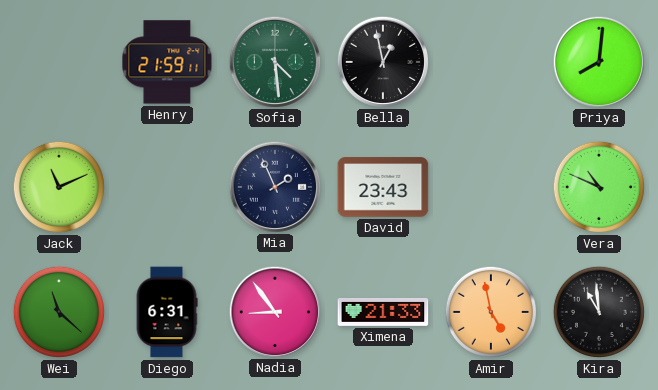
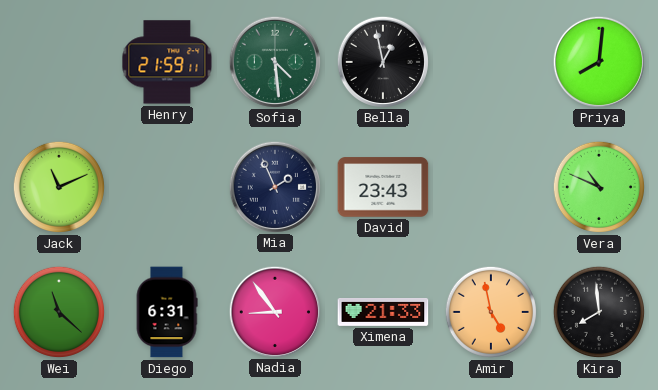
Kira: 10:59 -> 7:59
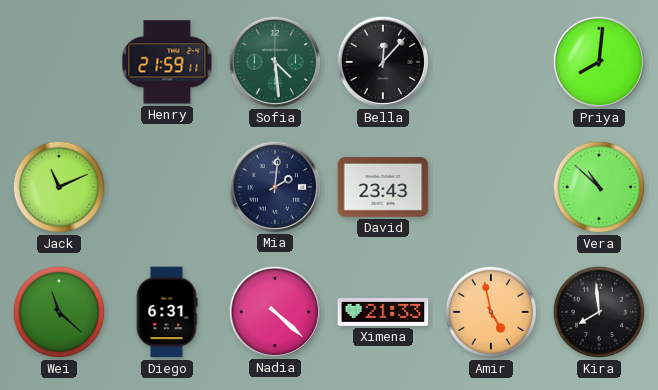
Bella: 12:58 -> 12:07
Mia: 1:56 -> 2:01
Vera: 10:49 -> 10:52
Nadia: 8:54 -> 4:22
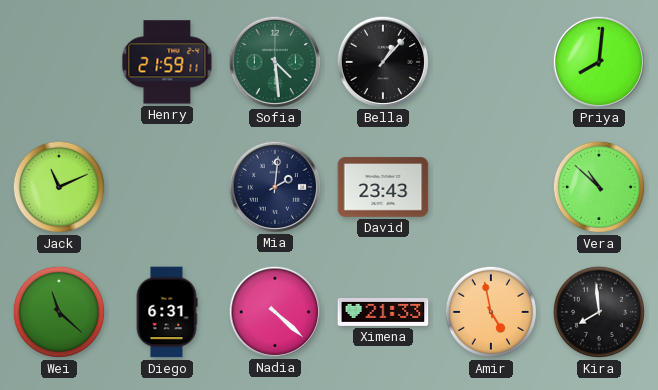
Bella: 12:07 -> 1:07
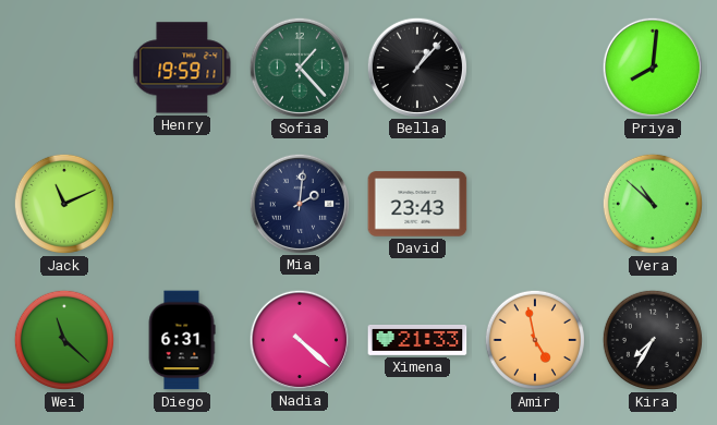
Henry: 21:59 -> 19:59
Sofia: 4:29 -> 1:23
Kira: 7:59 -> 7:35
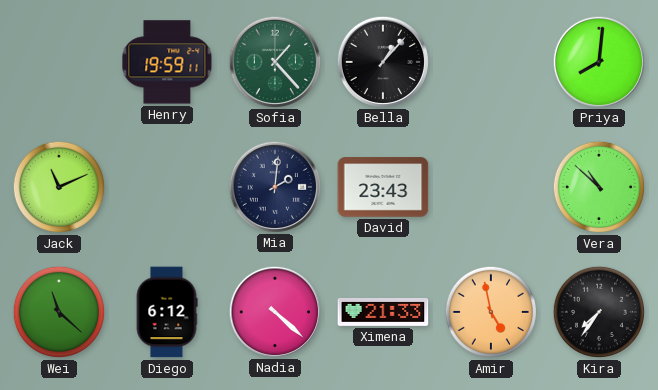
Diego: 6:31 -> 6:12
Kira: 7:35 -> 7:36
